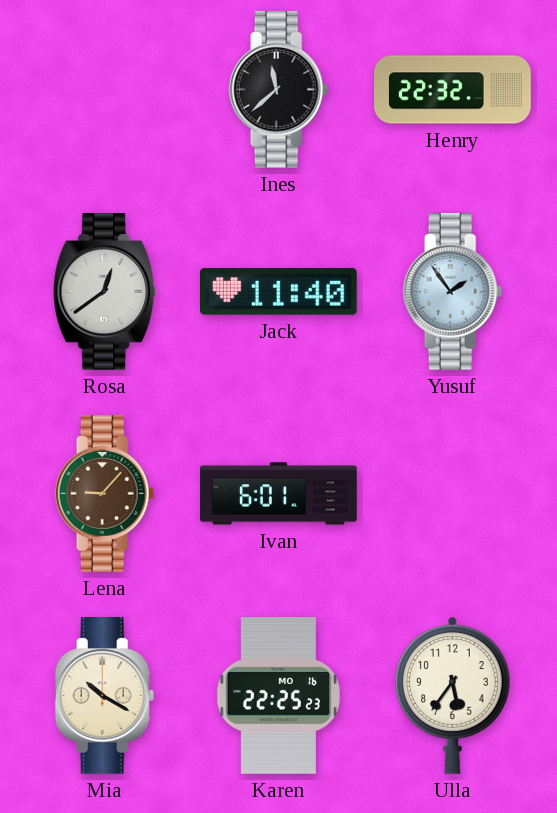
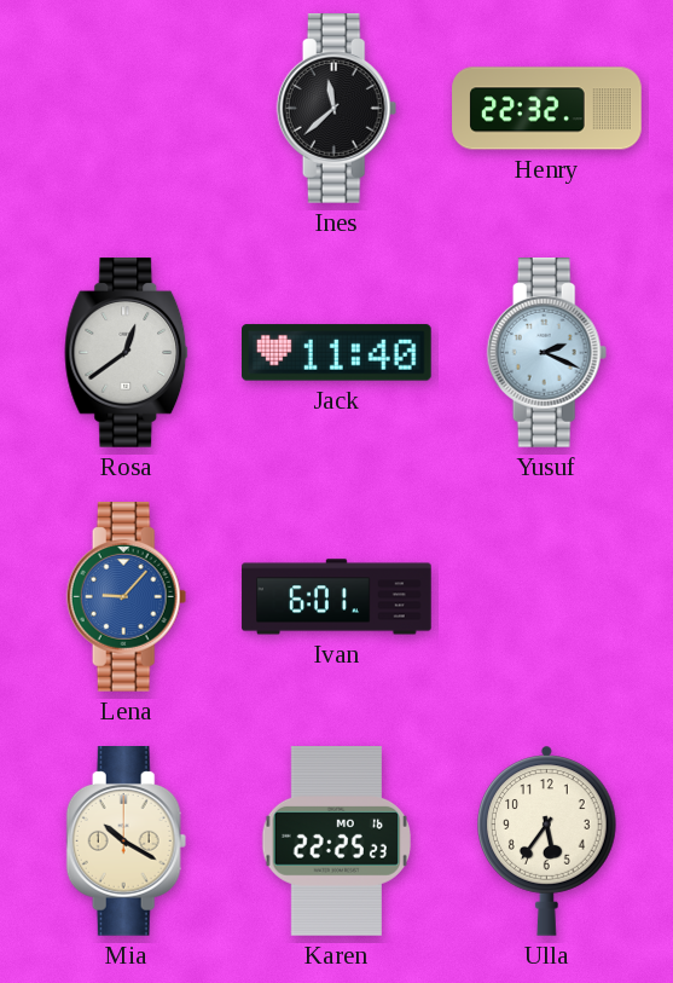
Yusuf: 1:54 -> 2:19
Lena dial: brown -> blue
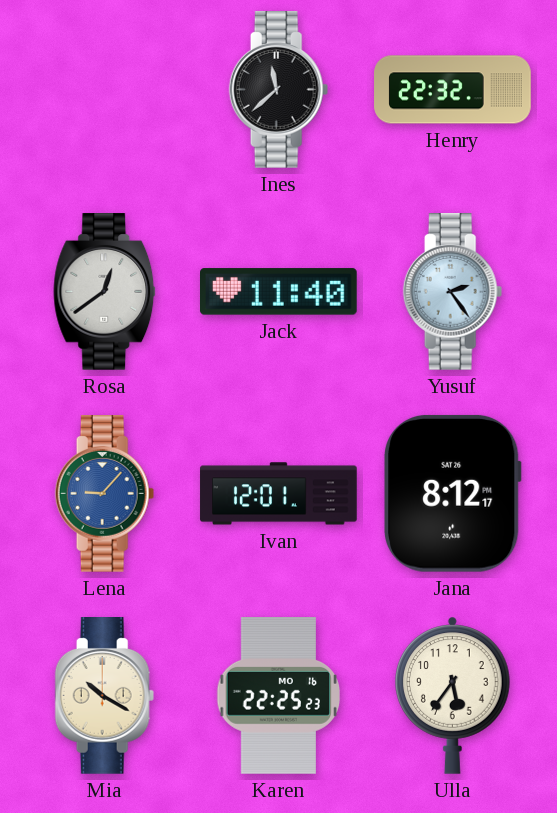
Yusuf: 2:19 -> 2:24
Ivan: 6:01 -> 12:01
Jana: none -> 8:12
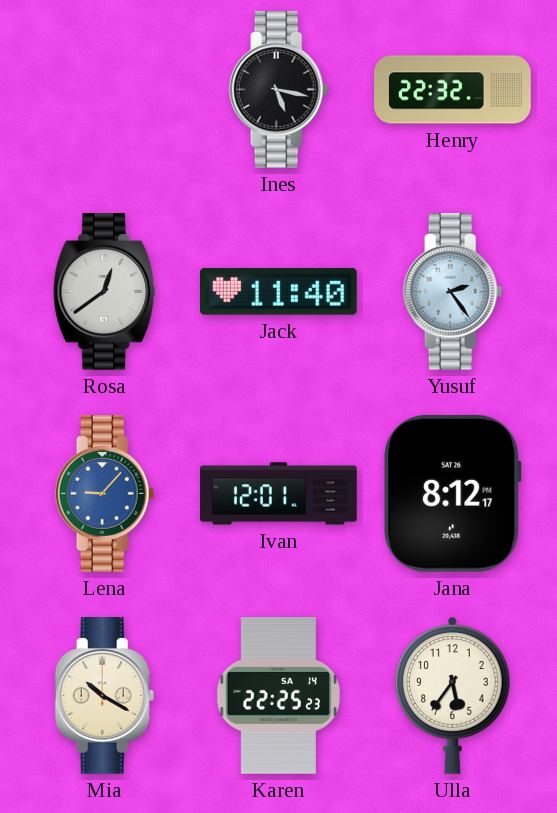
Ines: 11:38 -> 5:17
Karen date: MO 16 -> SA 14
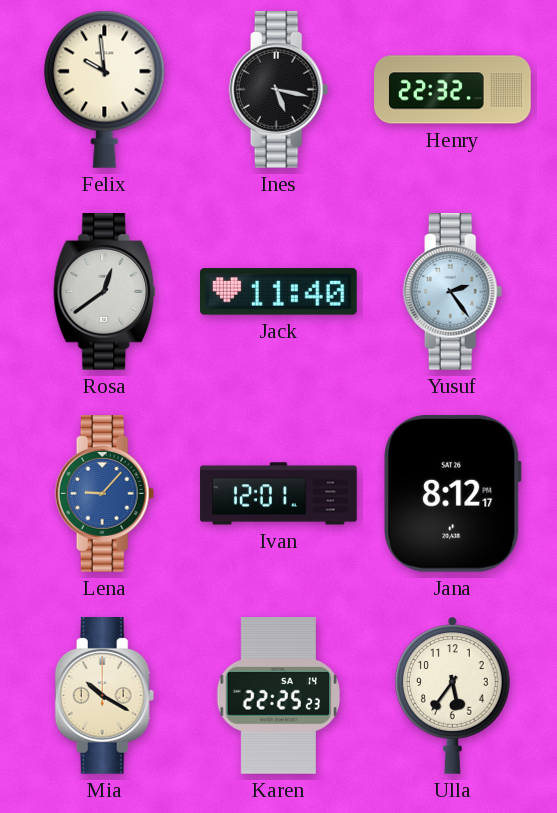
Felix: none -> 9:59
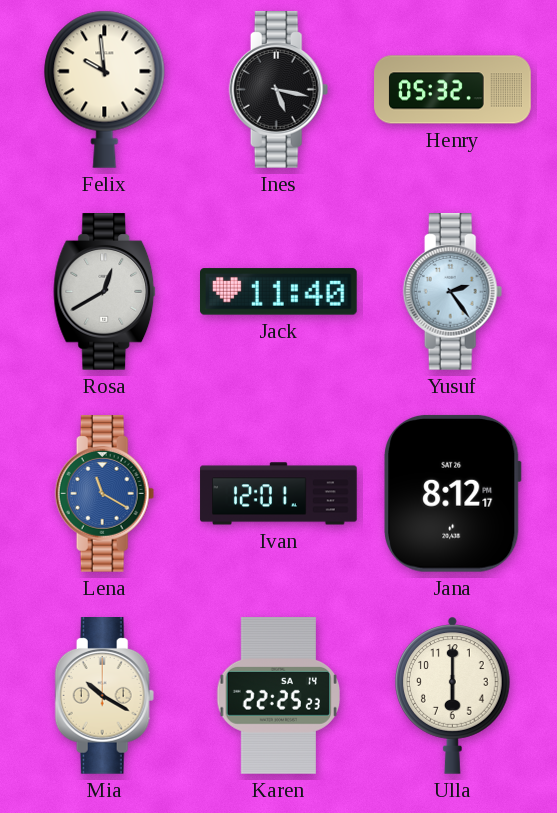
Henry: 22:32 -> 05:32
Rosa: 12:39 -> 12:40
Lena: 9:07 -> 11:20
Ulla: 5:36 -> 6:00
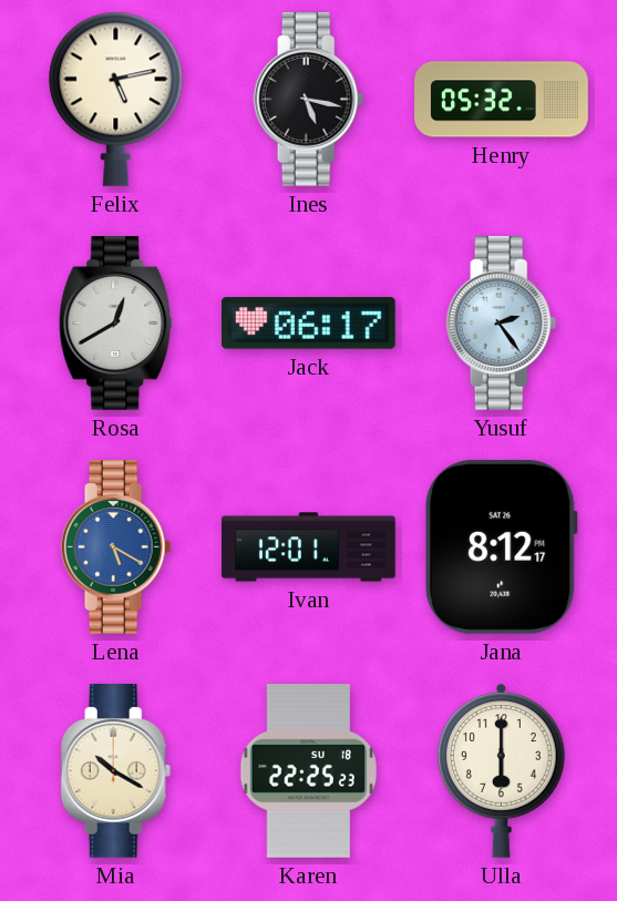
Felix: 9:59 -> 5:13
Jack: 11:40 -> 06:17
Lena: 11:20 -> 5:20
Karen date: SA 14 -> SU 18
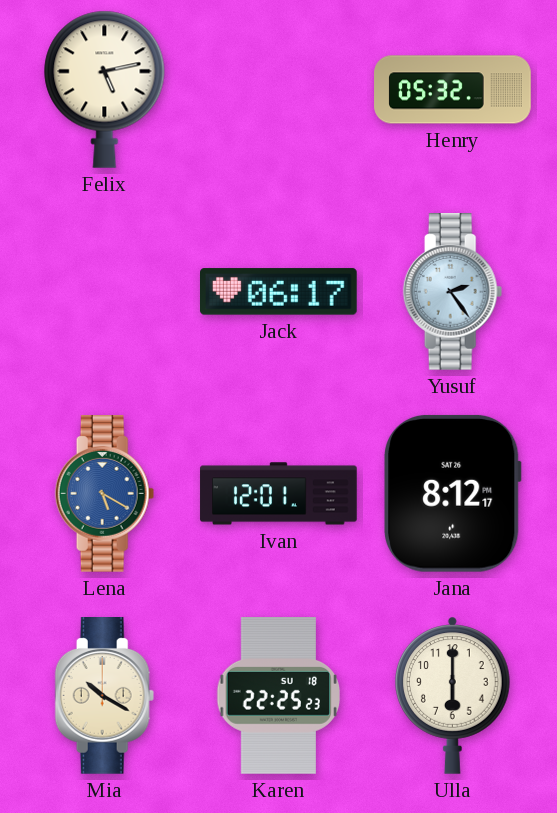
Ines: 5:17 -> none
Rosa: 12:40 -> none
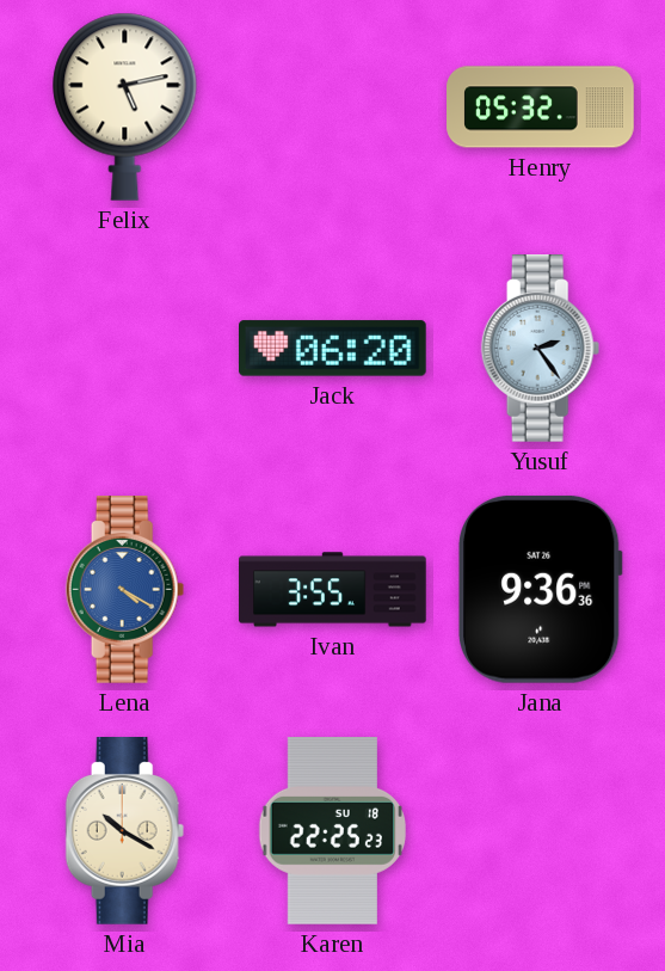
Jack: 06:17 -> 06:20
Lena: 5:20 -> 4:20
Ivan: 12:01 -> 3:55
Jana: 8:12 -> 9:36
Ulla: 6:00 -> none
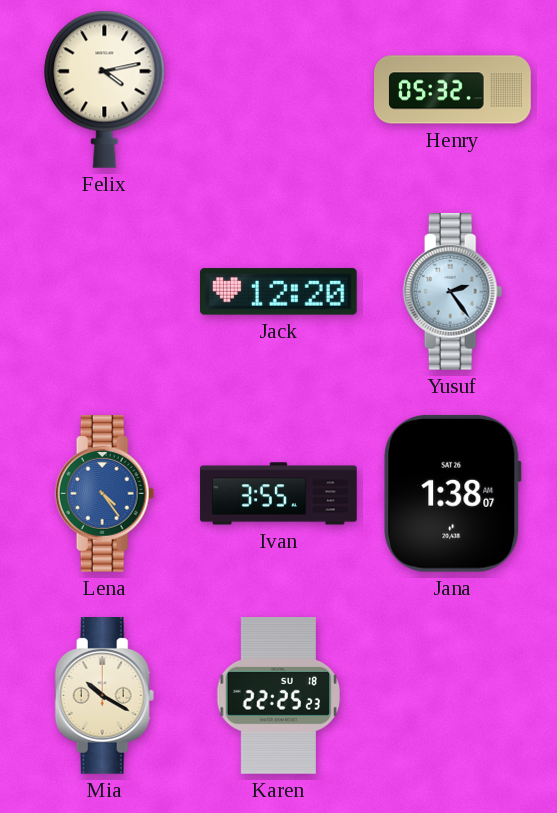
Felix: 5:13 -> 4:13
Jack: 06:20 -> 12:20
Lena: 4:20 -> 4:24
Jana: 9:36 -> 1:38
